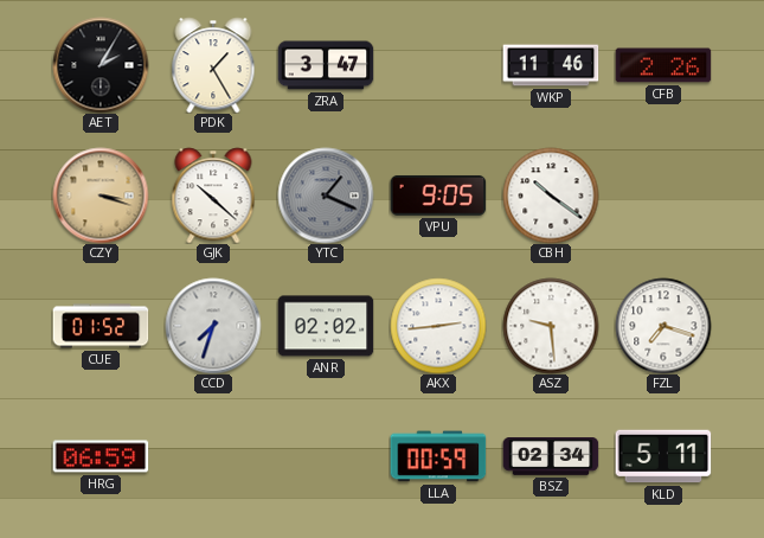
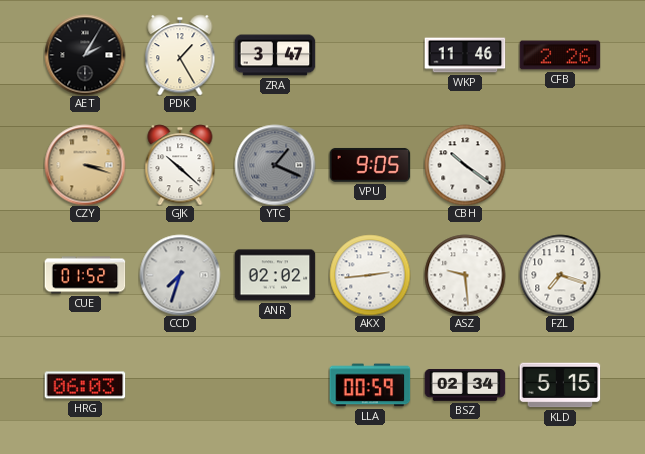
HRG: 06:59 -> 06:03
KLD: 5:11 -> 5:15
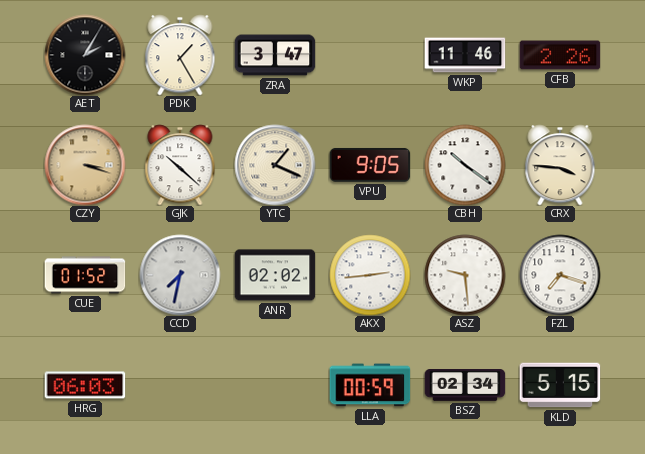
YTC dial: grey -> cream
CRX: none -> 3:46
CCD: 7:33 -> 7:32
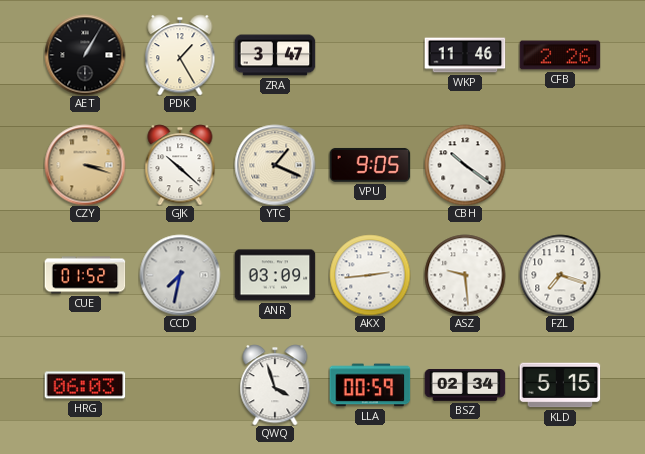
AET: 2:05 -> 1:05
CRX: 3:46 -> none
ANR: 02:02 -> 03:09
QWQ: none -> 3:57
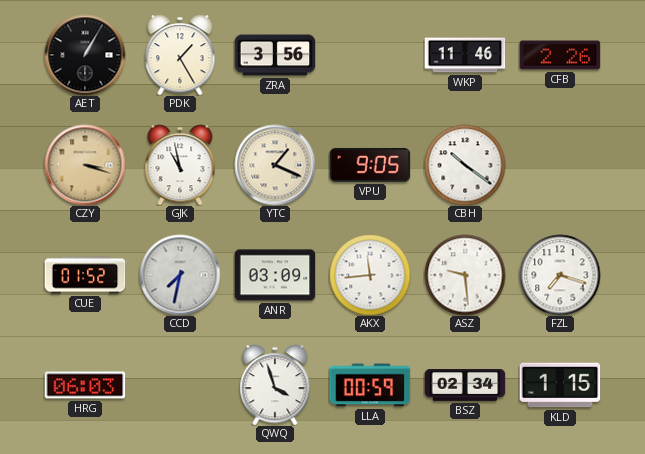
ZRA: 3:47 -> 3:56
GJK: 10:22 -> 10:58
AKX: 2:44 -> 11:44
KLD: 5:15 -> 1:15
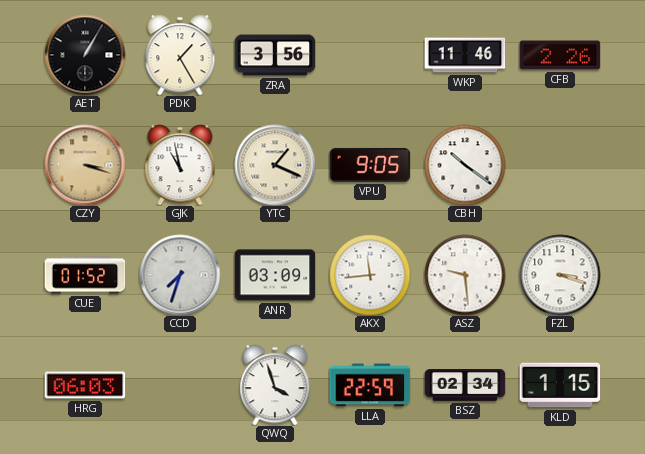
CCD: 7:32 -> 7:33
FZL: 7:18 -> 3:18
LLA: 00:59 -> 22:59
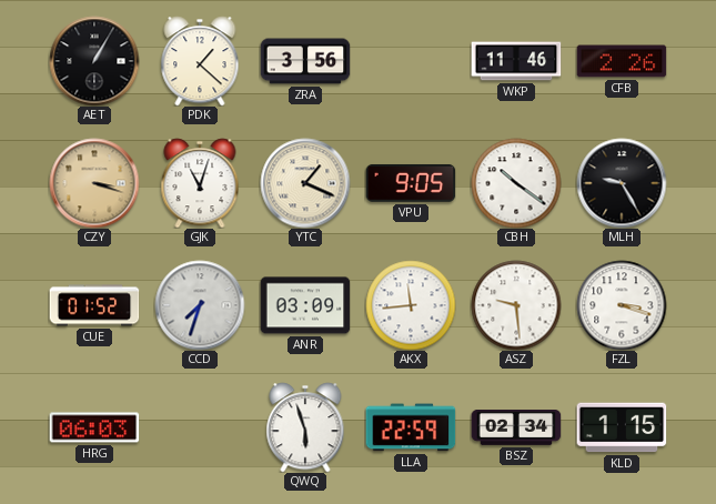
PDK: 1:25 -> 1:22
GJK: 10:58 -> 11:03
MLH: none -> 9:25
QWQ: 3:57 -> 5:57
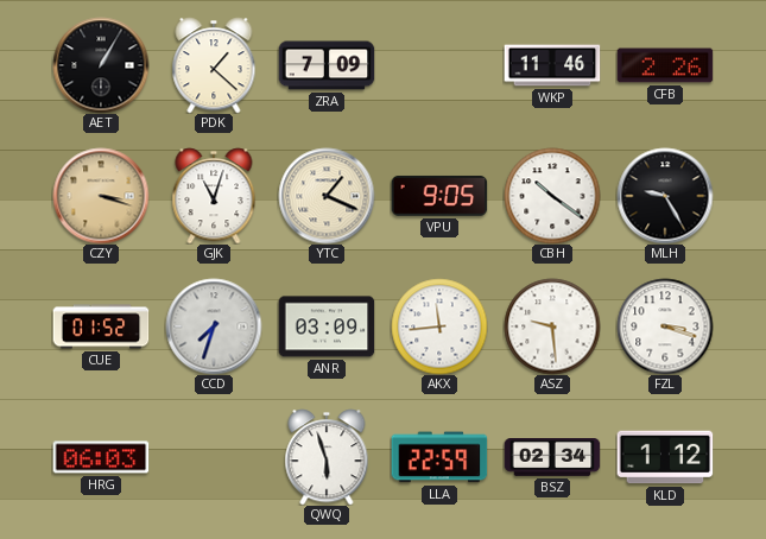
ZRA: 3:56 -> 7:09
KLD: 1:15 -> 1:12
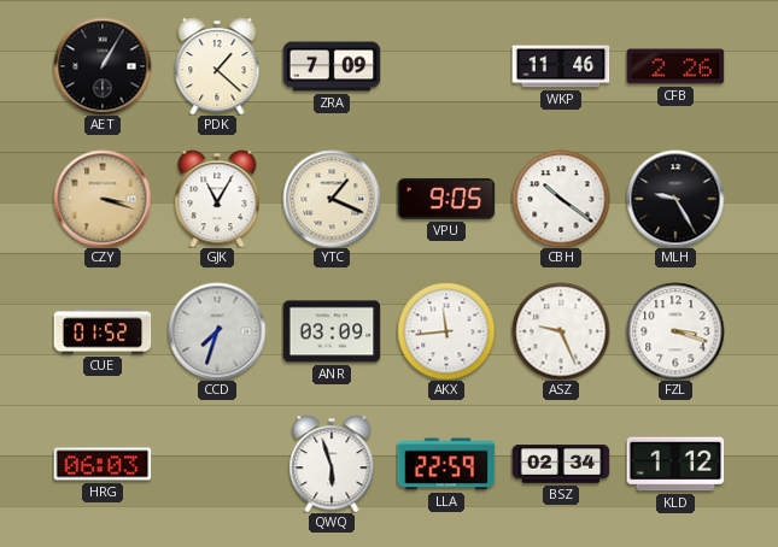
GJK: 11:03 -> 11:05
ASZ: 9:29 -> 9:26
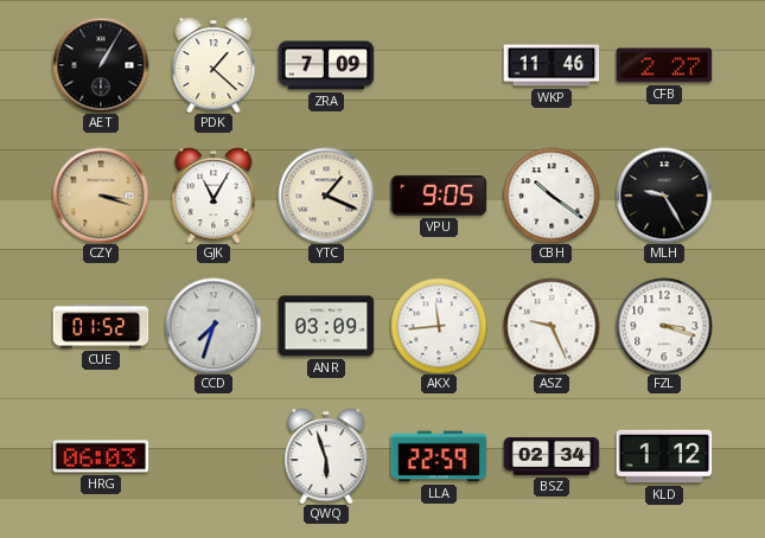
CFB: 2:26 -> 2:27
